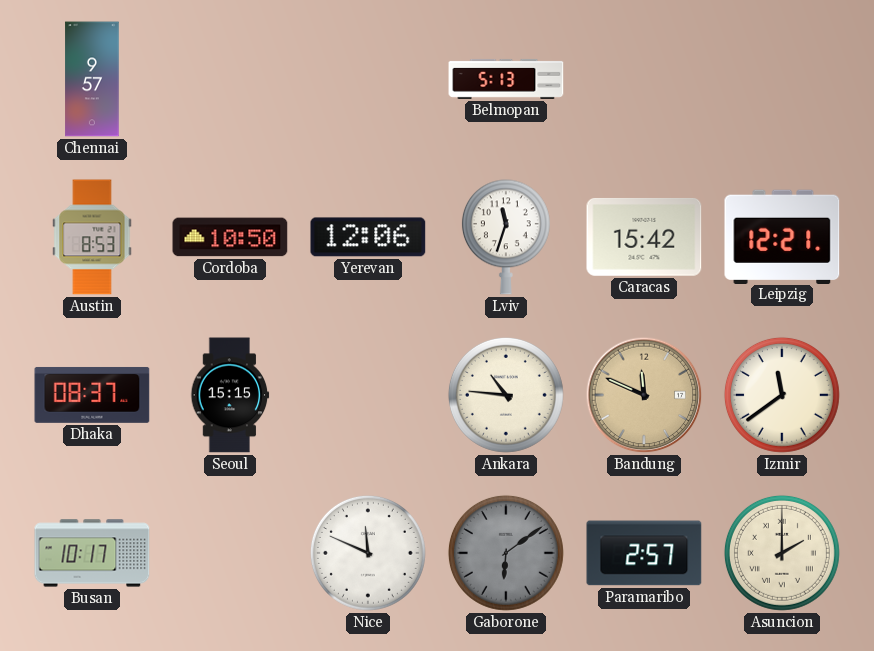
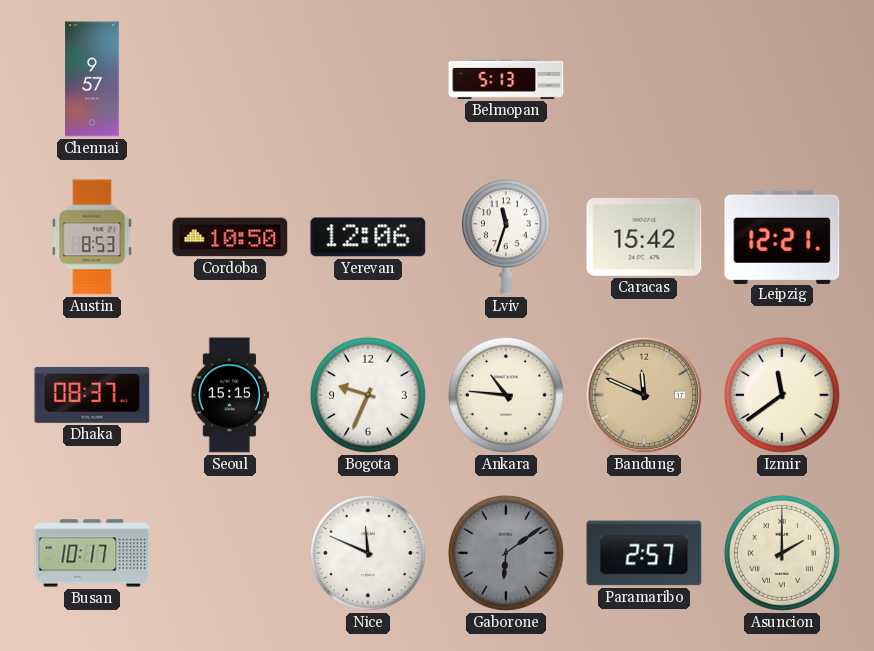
Bogota: none -> 9:34
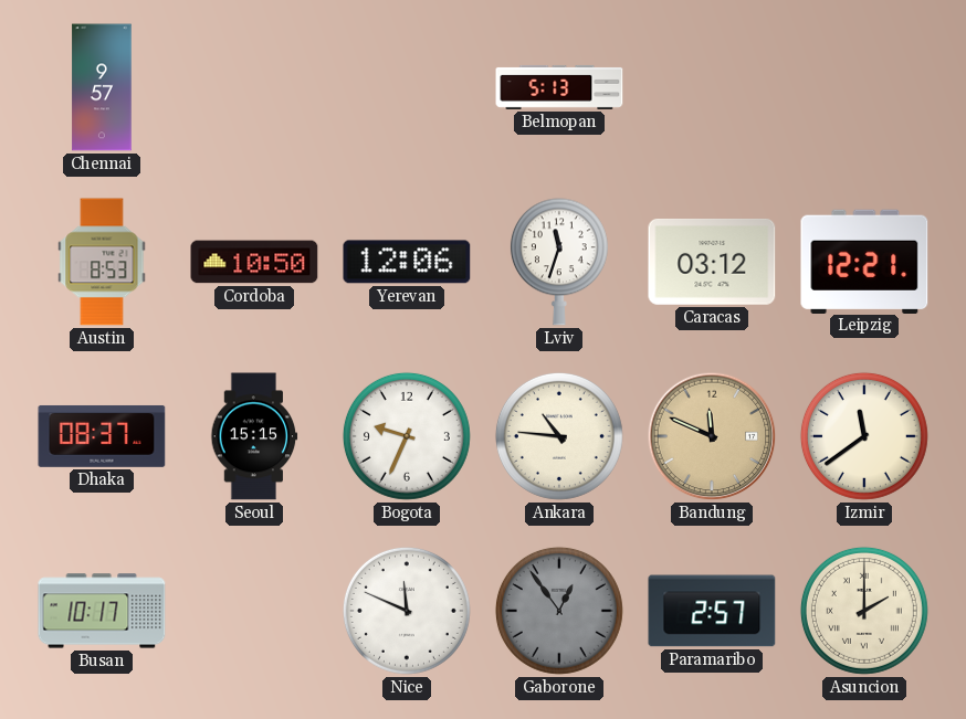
Caracas: 15:42 -> 03:12
Gaborone: 6:09 -> 12:54
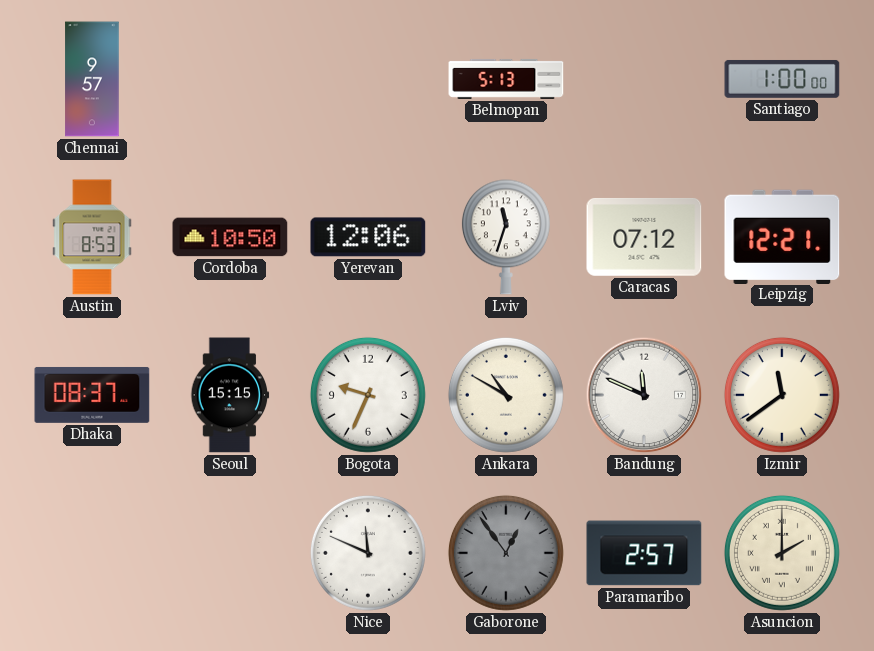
Santiago: none -> 1:00
Caracas: 03:12 -> 07:12
Ankara: 10:46 -> 10:50
Bandung dial: champagne -> white
Busan: 10:17 -> none
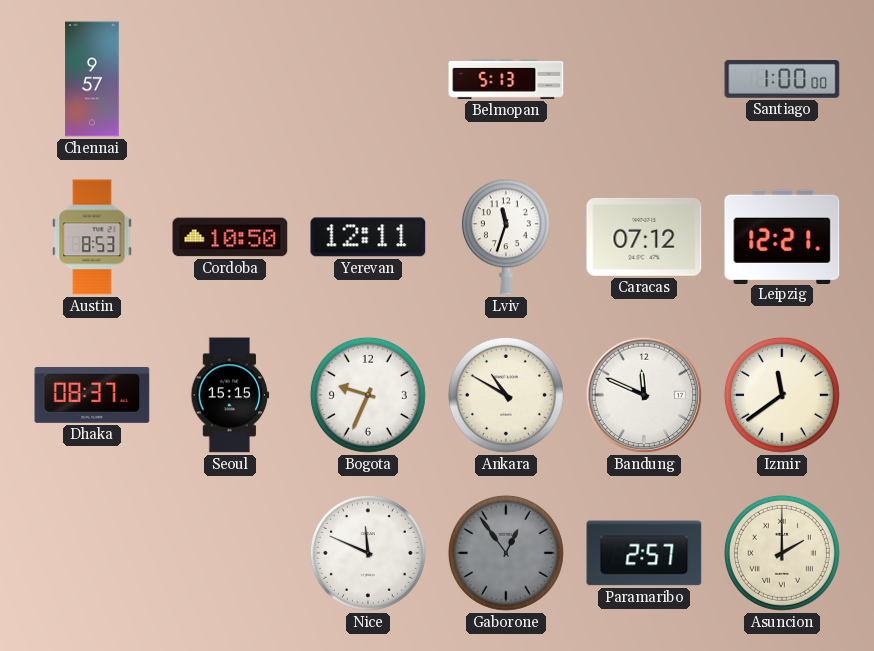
Yerevan: 12:06 -> 12:11
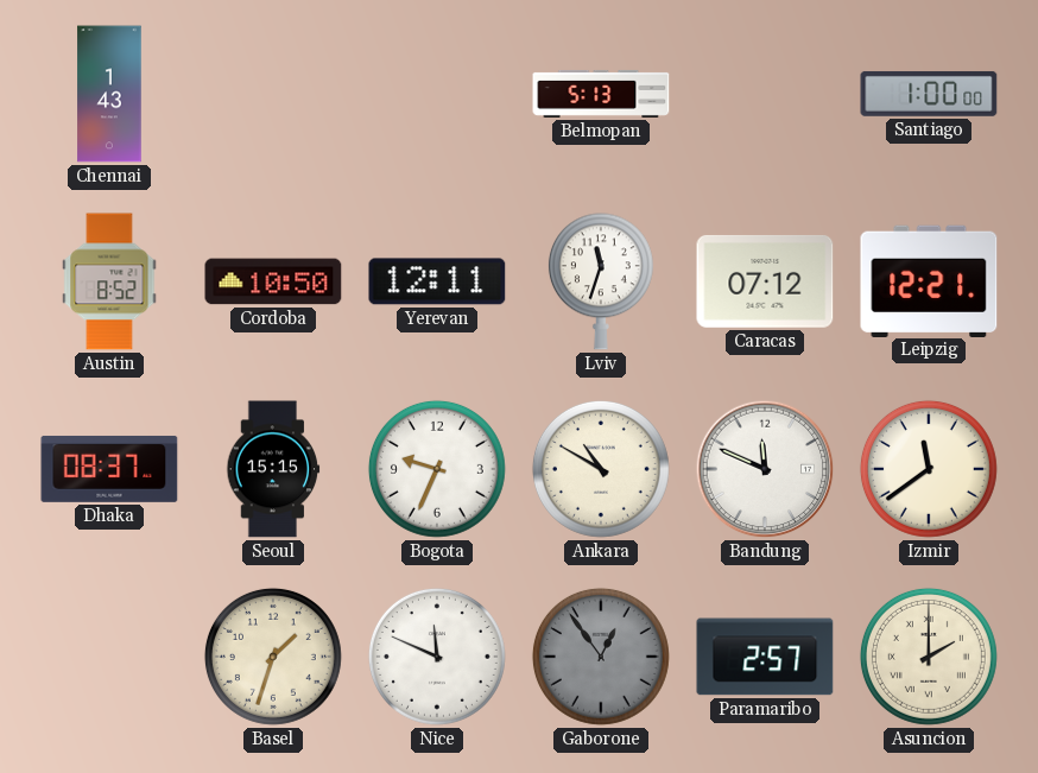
Chennai: 9:57 -> 1:43
Austin: 8:53 -> 8:52
Basel: none -> 1:33
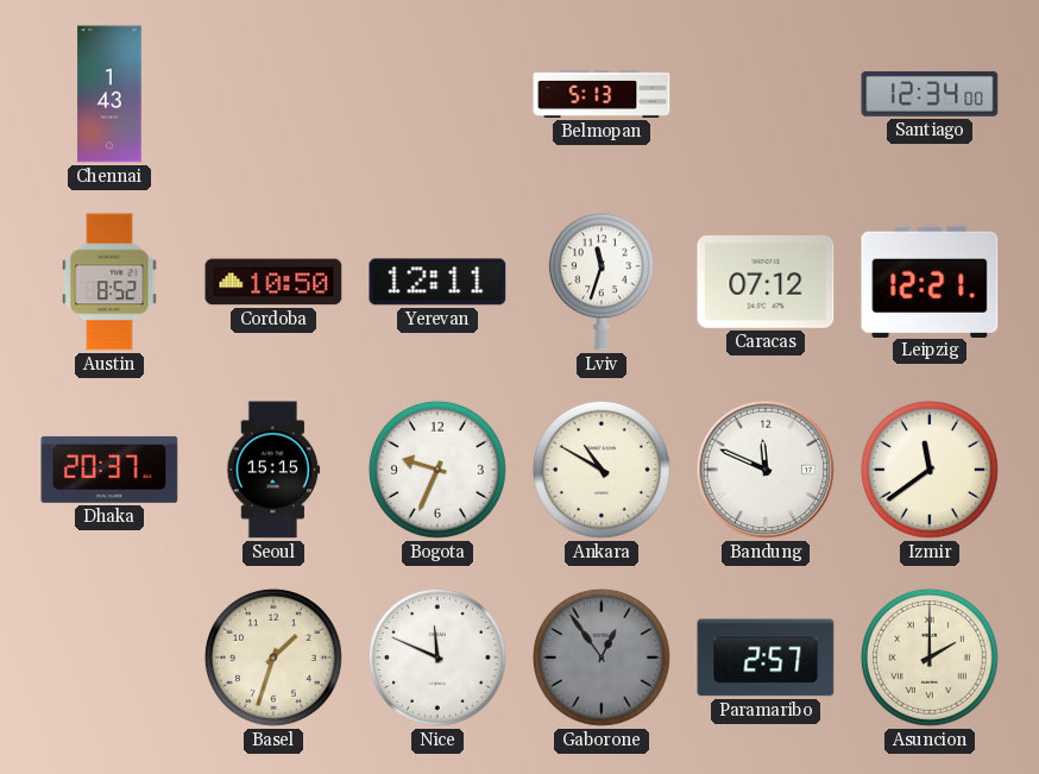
Santiago: 1:00 -> 12:34
Dhaka: 08:37 -> 20:37
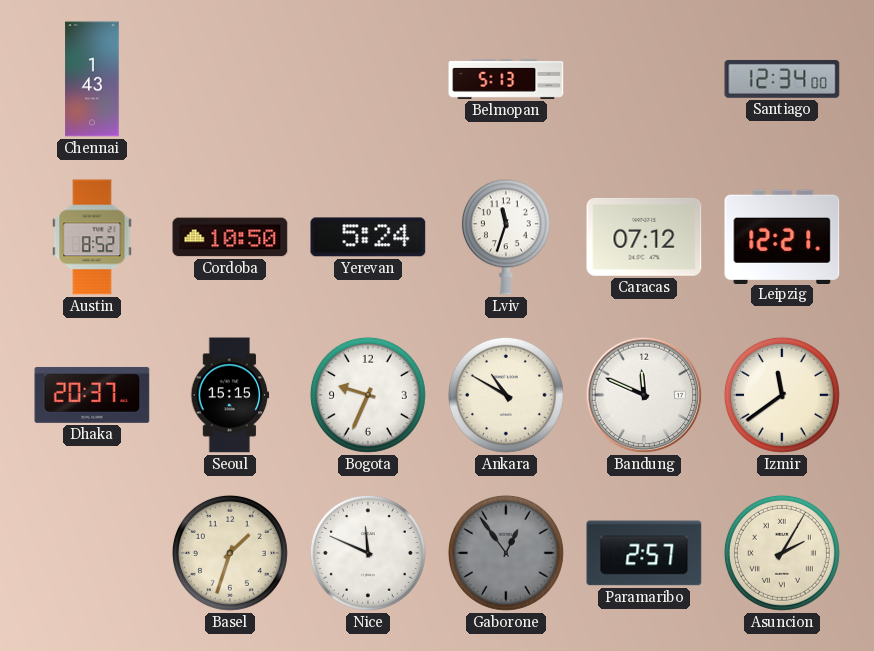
Yerevan: 12:11 -> 5:24
Asuncion: 2:00 -> 2:05
